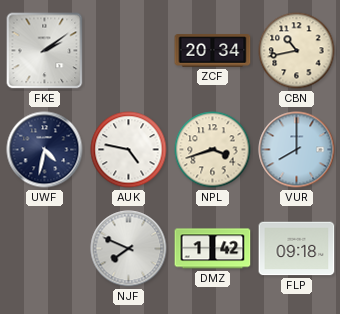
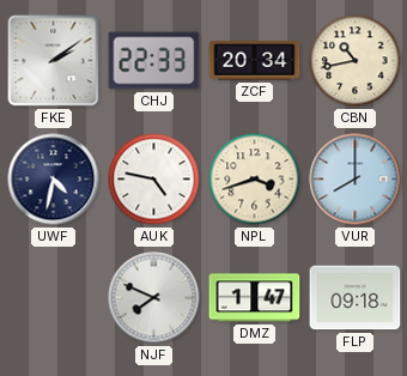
CHJ: none -> 22:33
DMZ: 1:42 -> 1:47
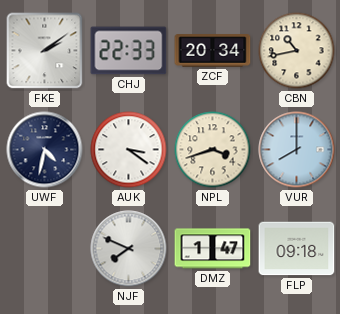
AUK: 4:47 -> 3:21
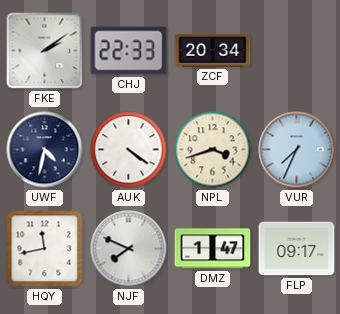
CBN: 10:43 -> none
AUK: 3:21 -> 4:21
VUR: 8:00 -> 7:34
HQY: none -> 11:43
FLP: 09:18 -> 09:17
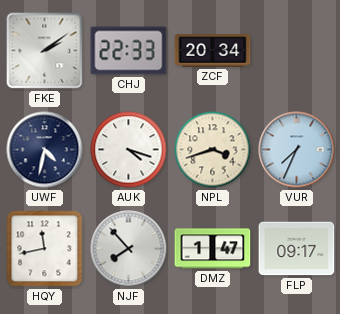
AUK: 4:21 -> 4:18
NJF: 7:49 -> 7:53
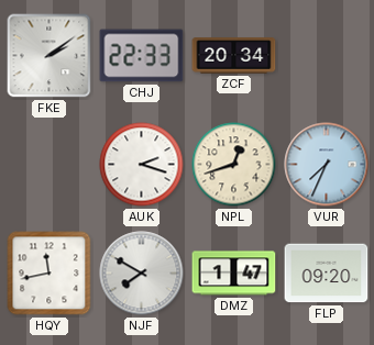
UWF: 4:32 -> none
AUK: 4:18 -> 2:18
NPL: 3:42 -> 12:42
NJF: 7:53 -> 7:50
FLP: 09:17 -> 09:20
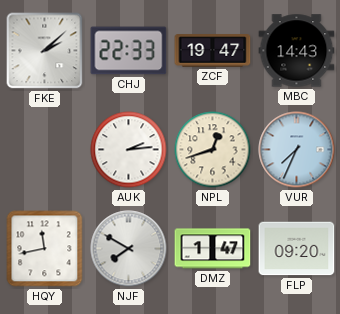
FKE: 2:09 -> 2:08
ZCF: 20:34 -> 19:47
MBC: none -> 14:43
AUK: 2:18 -> 2:14
